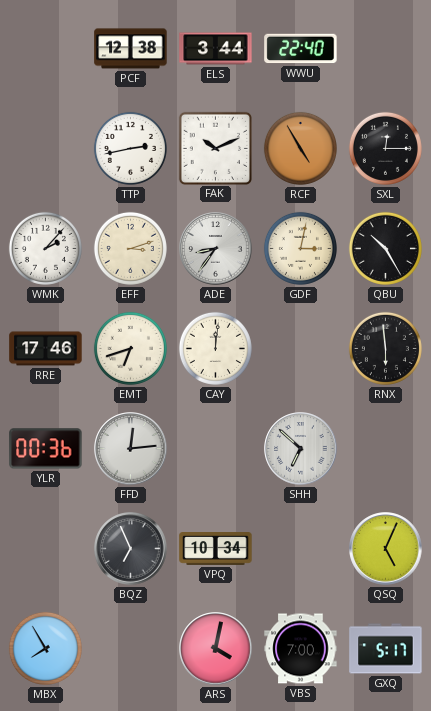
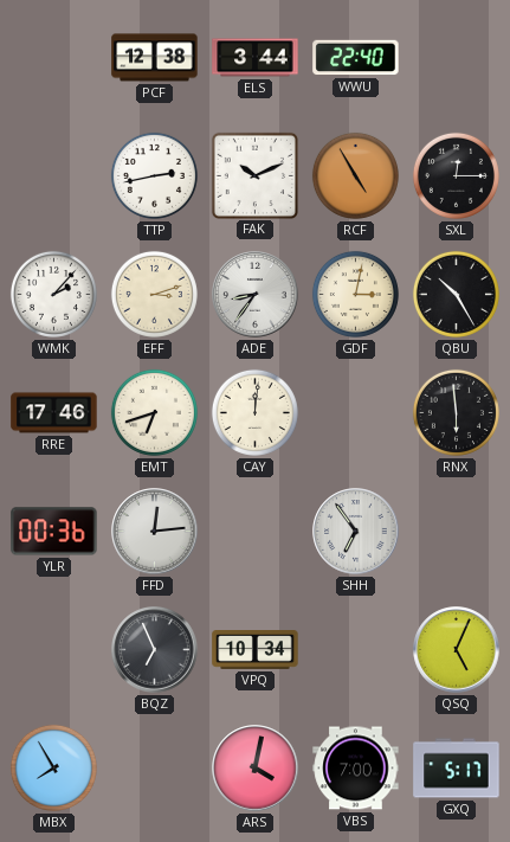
SHH: 6:52 -> 6:54
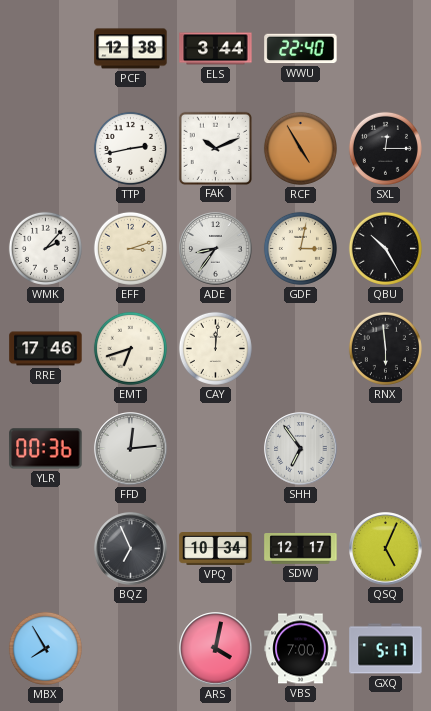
SDW: none -> 12:17
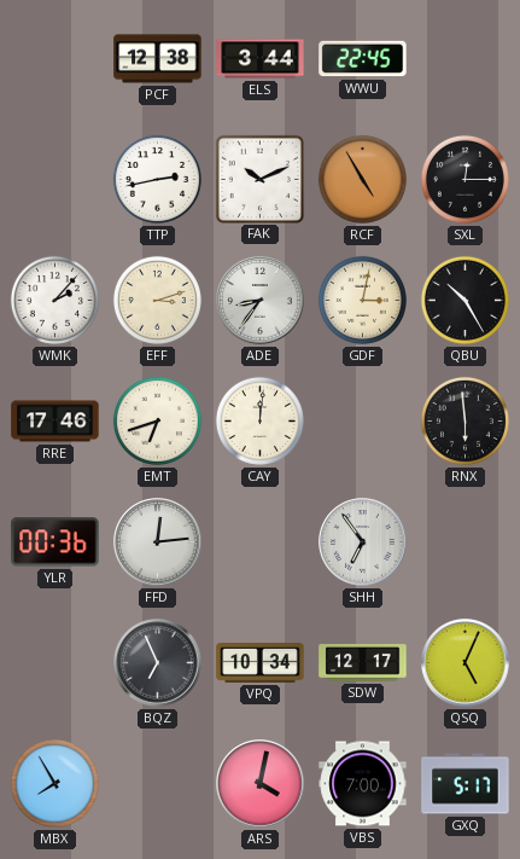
WWU: 22:40 -> 22:45
